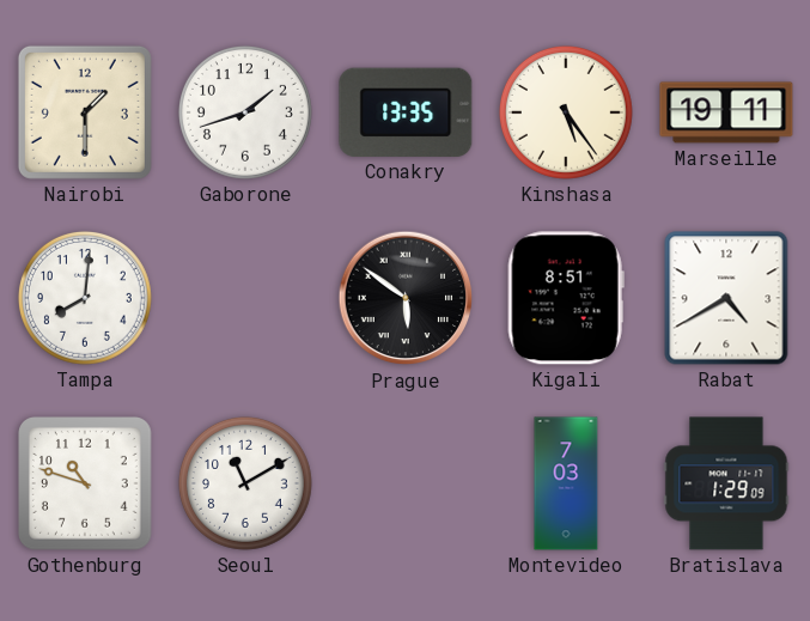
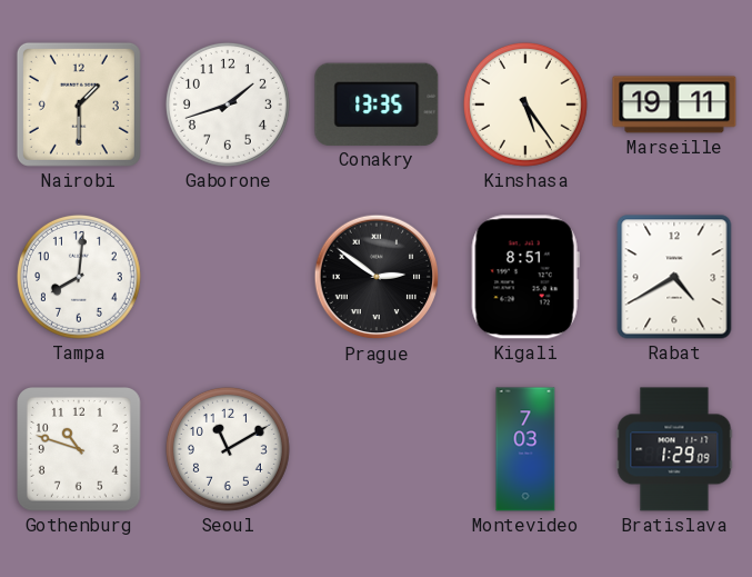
Prague: 5:51 -> 2:51
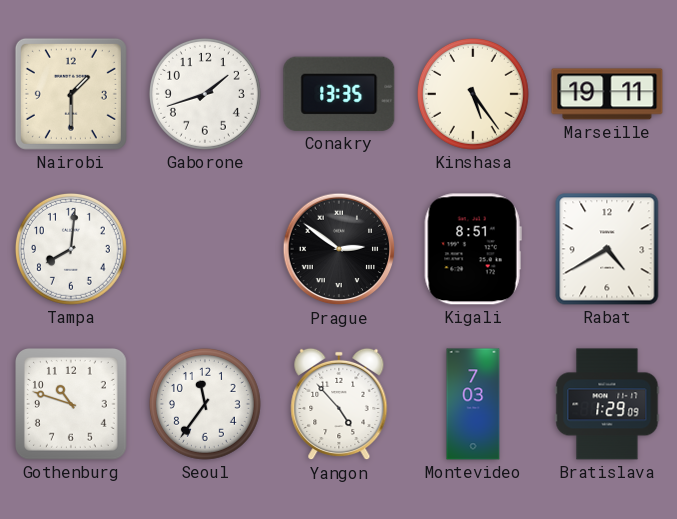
Seoul: 11:10 -> 11:36
Yangon: none -> 4:53
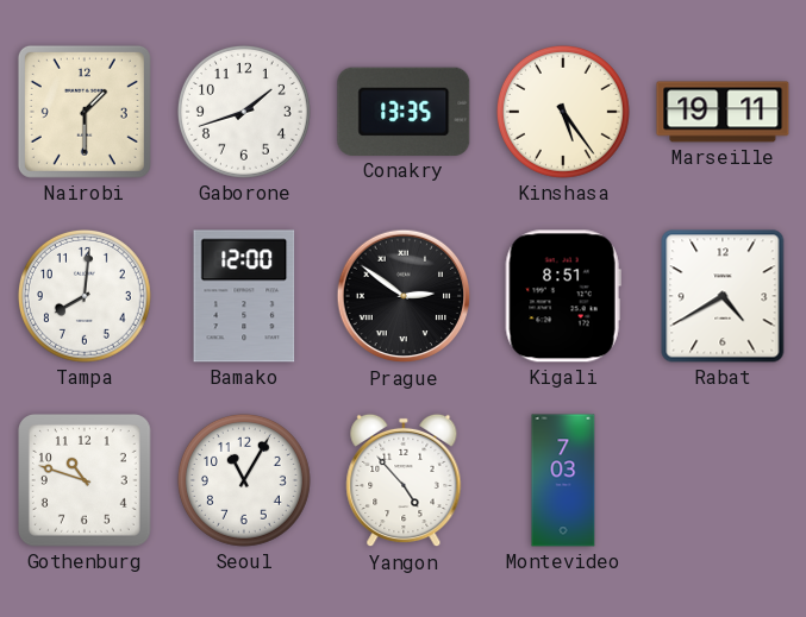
Bamako: none -> 12:00
Seoul: 11:36 -> 11:05
Bratislava: 1:29 -> none
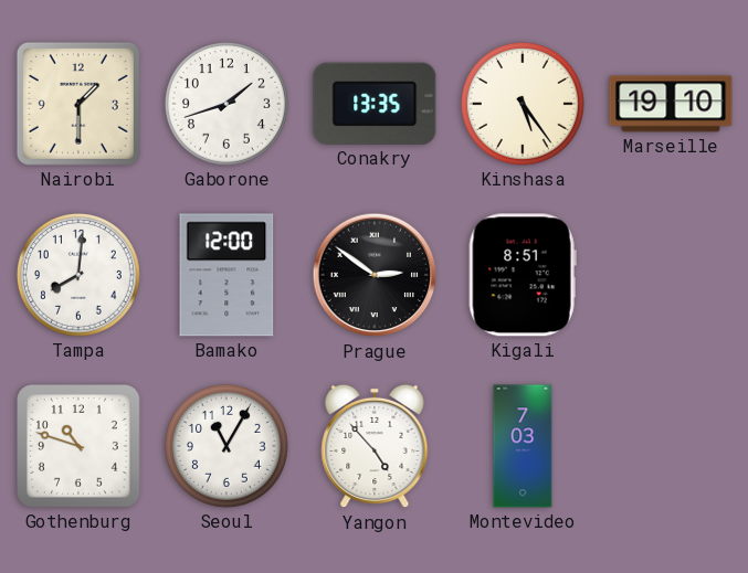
Marseille: 19:11 -> 19:10
Rabat: 4:40 -> none
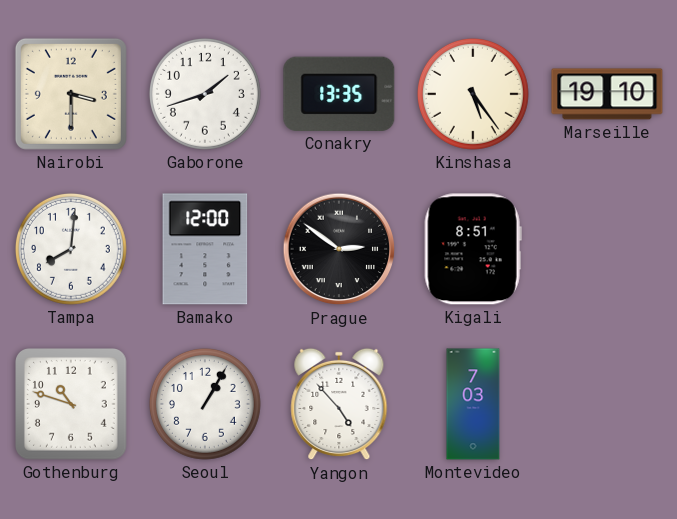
Nairobi: 1:30 -> 3:30
Seoul: 11:05 -> 1:05
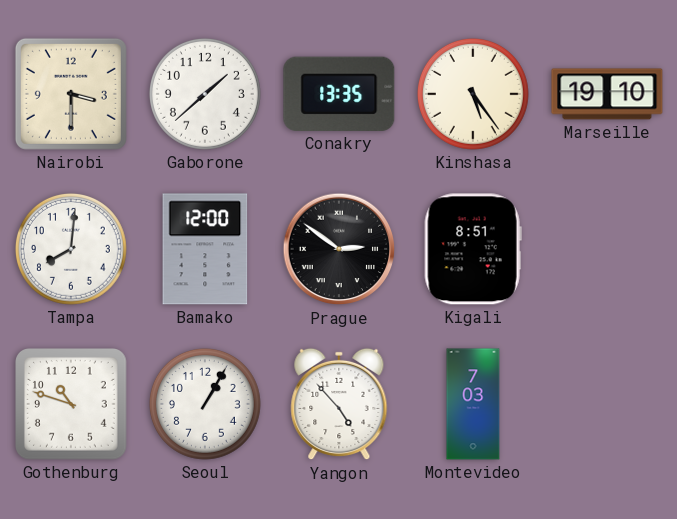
Gaborone: 1:42 -> 1:38
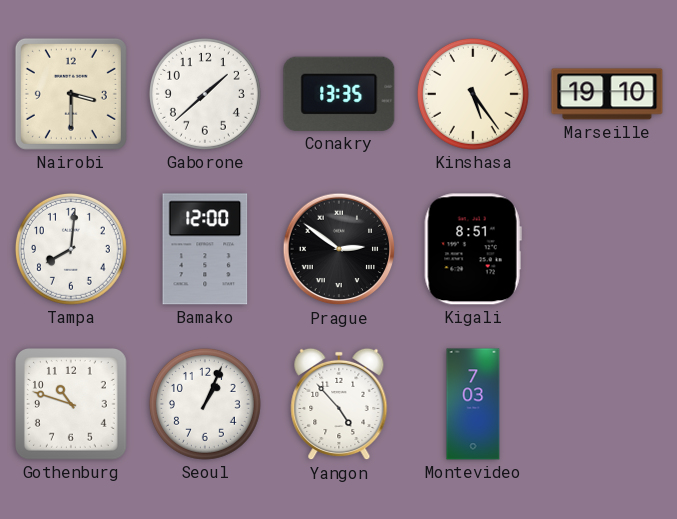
Seoul: 1:05 -> 1:04
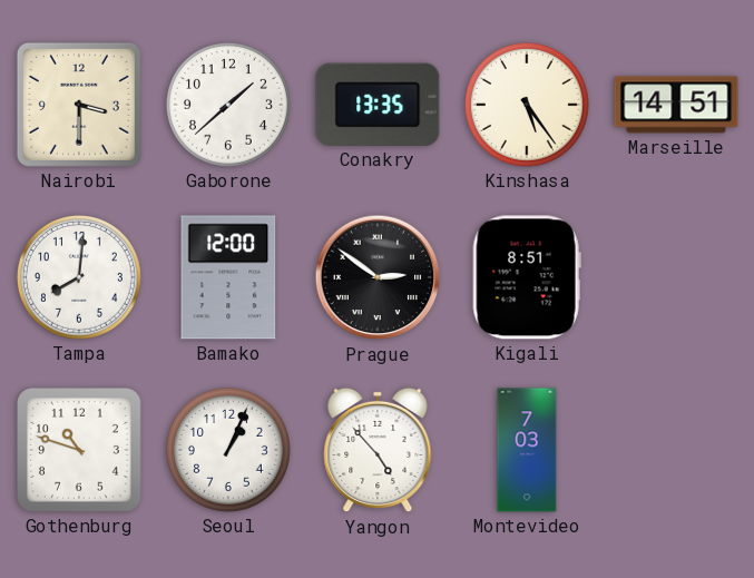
Marseille: 19:10 -> 14:51
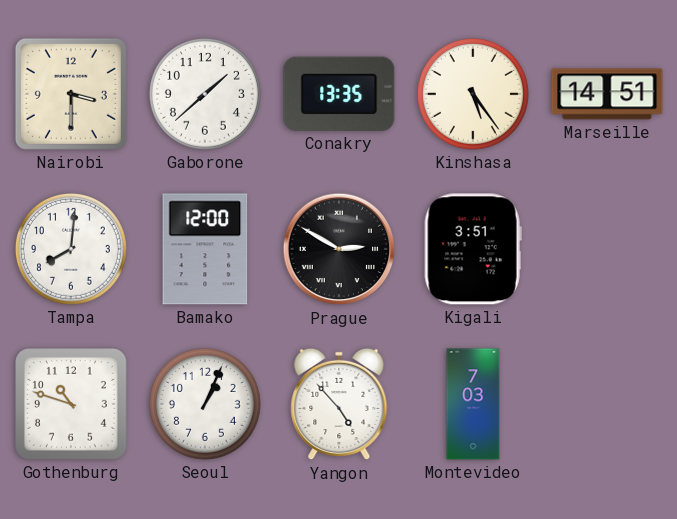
Prague: 2:51 -> 2:50
Kigali: 8:51 -> 3:51
